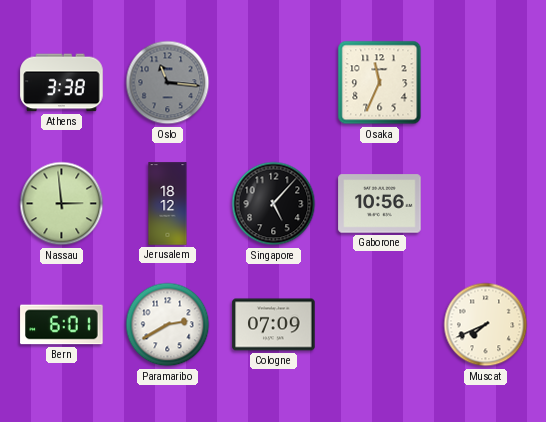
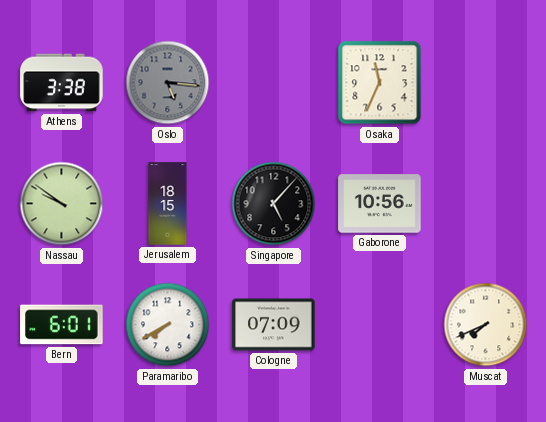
Oslo: 11:16 -> 5:16
Nassau: 2:59 -> 9:51
Jerusalem: 18:12 -> 18:15
Paramaribo: 2:40 -> 7:40
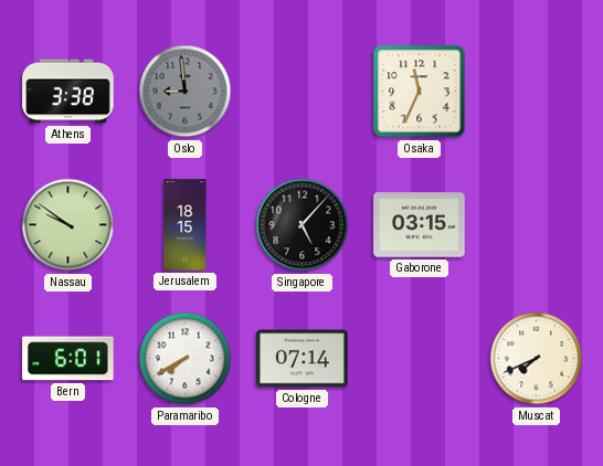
Oslo: 5:16 -> 8:59
Gaborone: 10:56 -> 03:15
Cologne: 07:09 -> 07:14
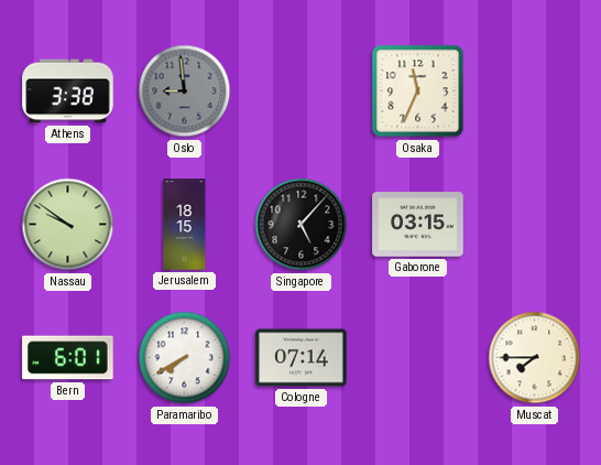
Muscat: 7:41 -> 7:45
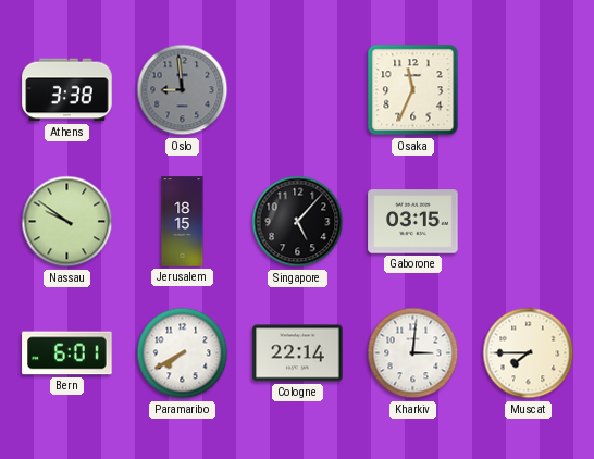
Cologne: 07:14 -> 22:14
Kharkiv: none -> 3:01
